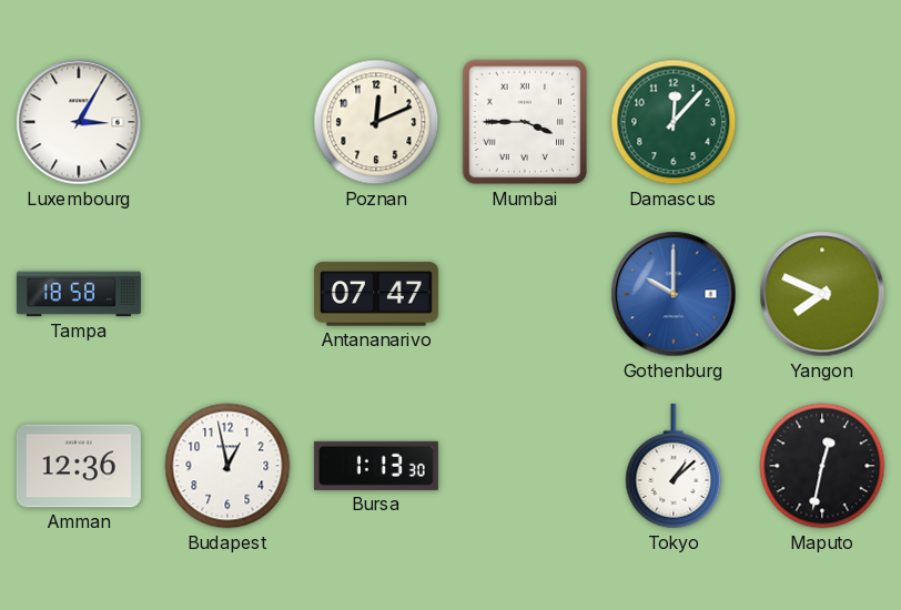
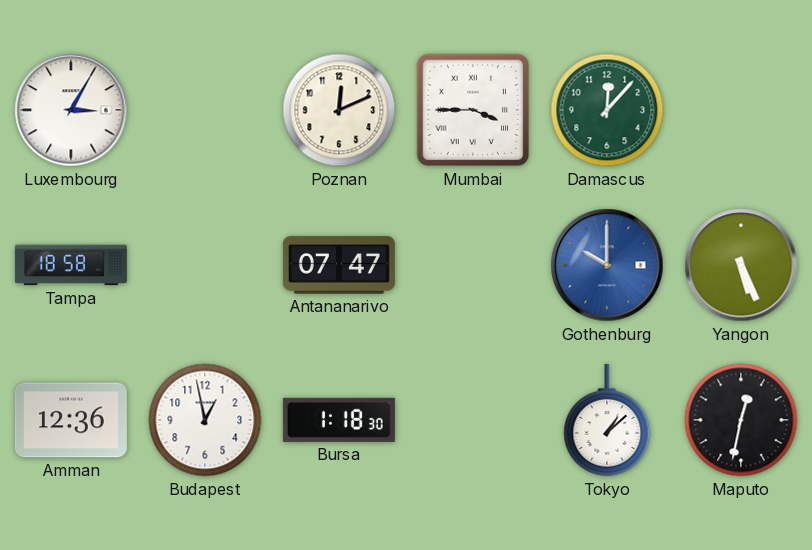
Yangon: 7:49 -> 5:26
Bursa: 1:13 -> 1:18
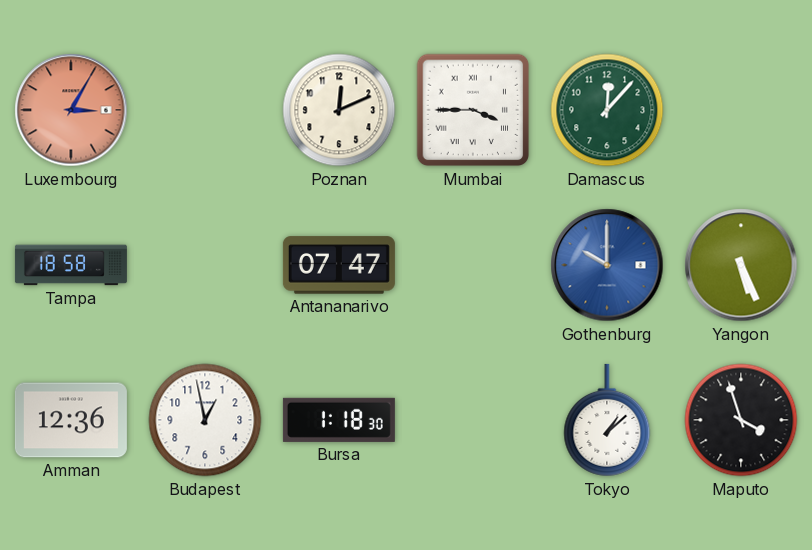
Luxembourg dial: white -> salmon
Maputo: 12:32 -> 3:57
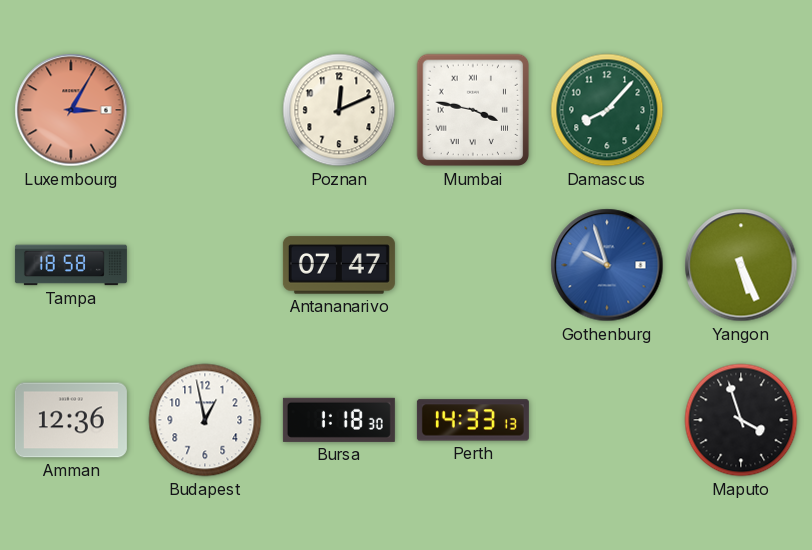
Mumbai: 3:45 -> 3:47
Damascus: 12:07 -> 8:07
Gothenburg: 10:00 -> 9:57
Perth: none -> 14:33
Tokyo: 1:08 -> none
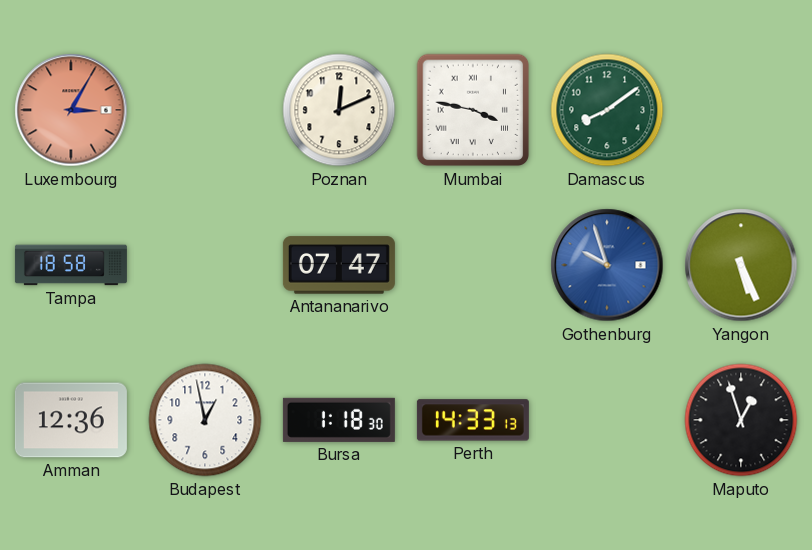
Damascus: 8:07 -> 8:09
Maputo: 3:57 -> 12:57
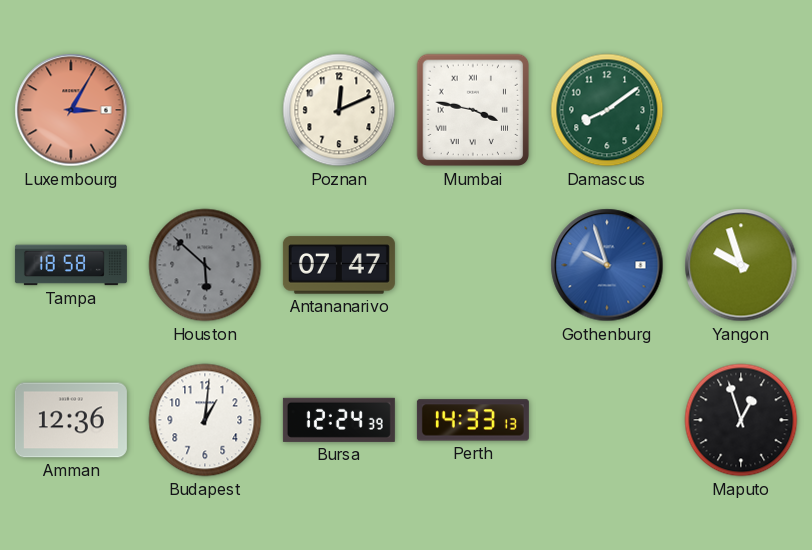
Houston: none -> 5:52
Yangon: 5:26 -> 9:57
Budapest: 12:58 -> 1:01
Bursa: 1:18 -> 12:24
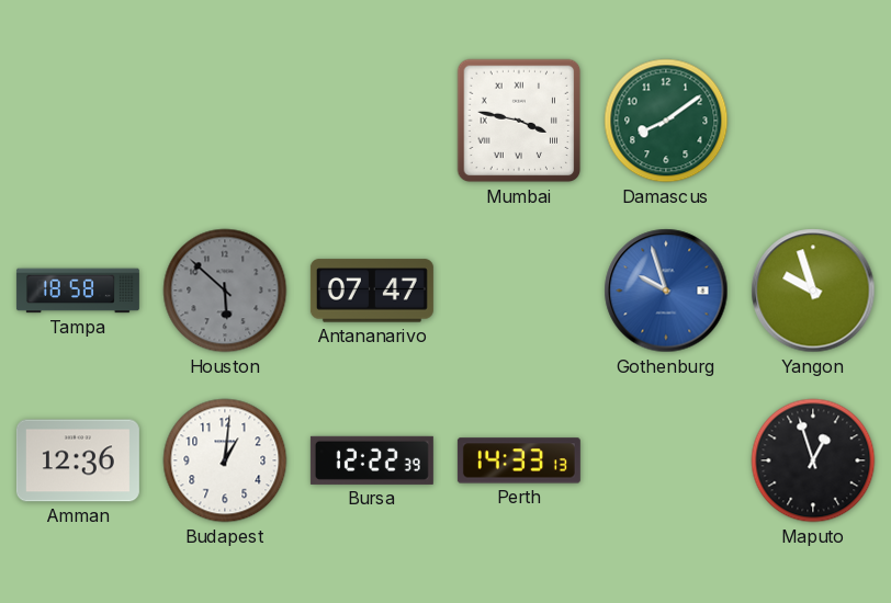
Luxembourg: 3:05 -> none
Poznan: 12:11 -> none
Bursa: 12:24 -> 12:22
